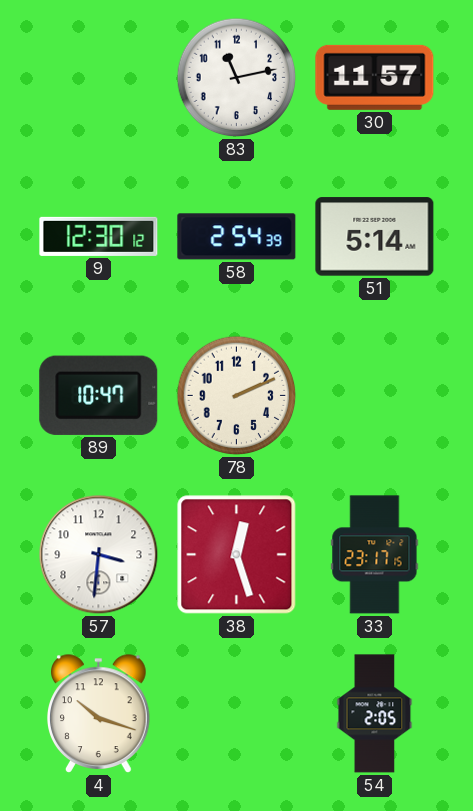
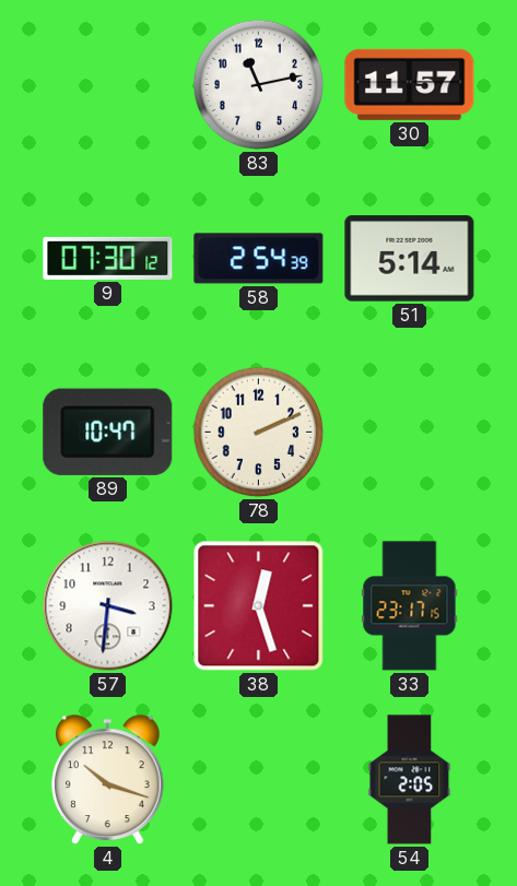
9: 12:30 -> 07:30
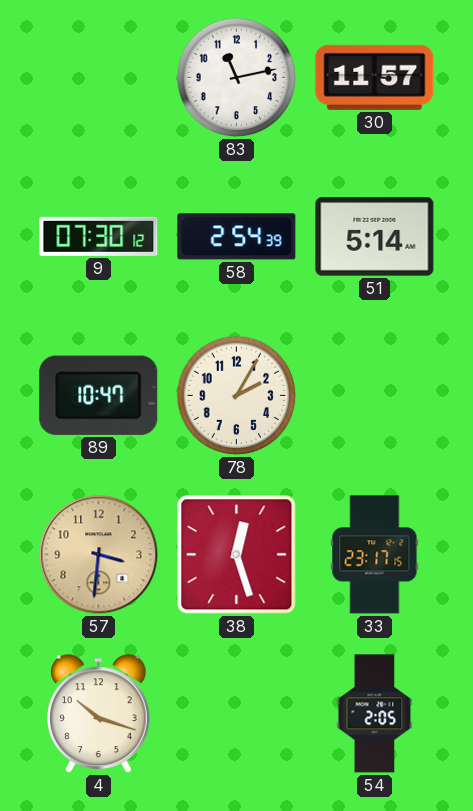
78: 2:11 -> 2:05
57 dial: white -> champagne
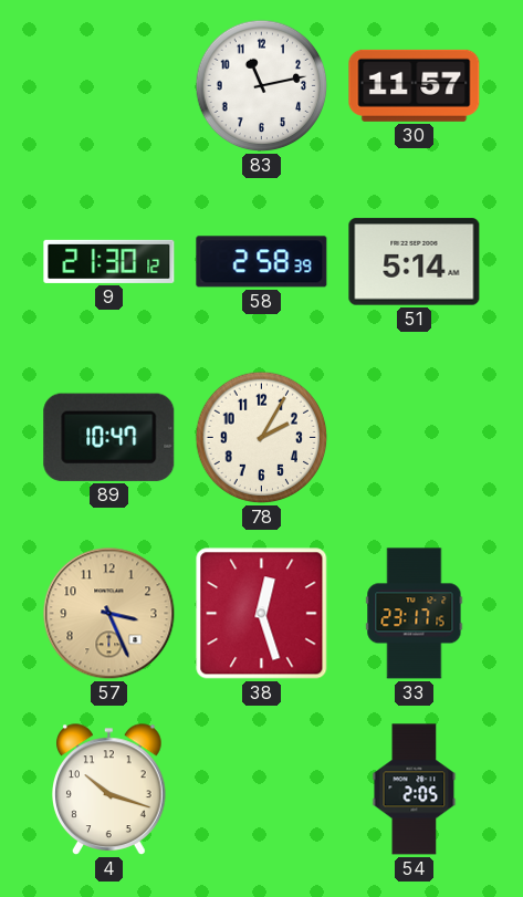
9: 07:30 -> 21:30
58: 2:54 -> 2:58
57: 3:31 -> 3:26
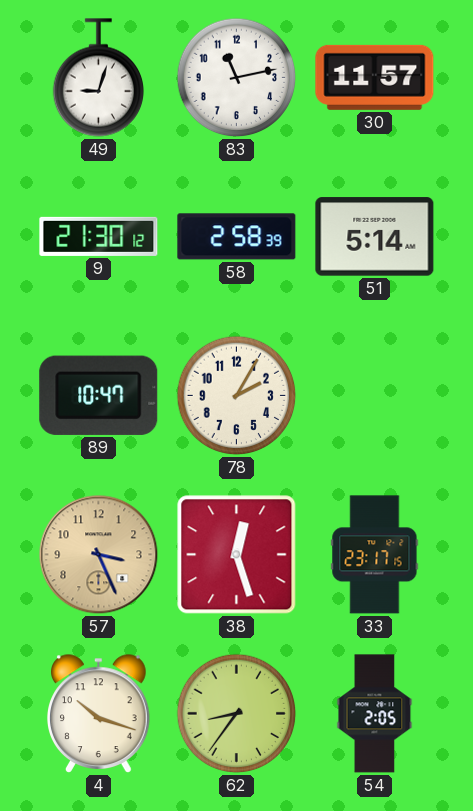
49: none -> 9:03
62: none -> 8:36
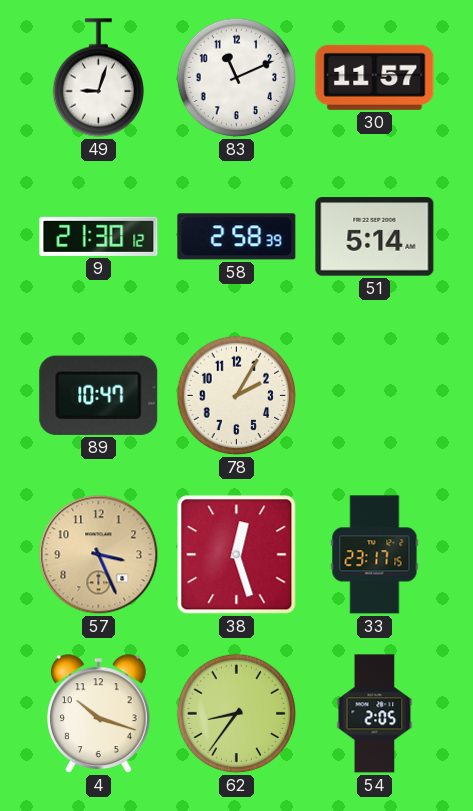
83: 11:13 -> 11:11
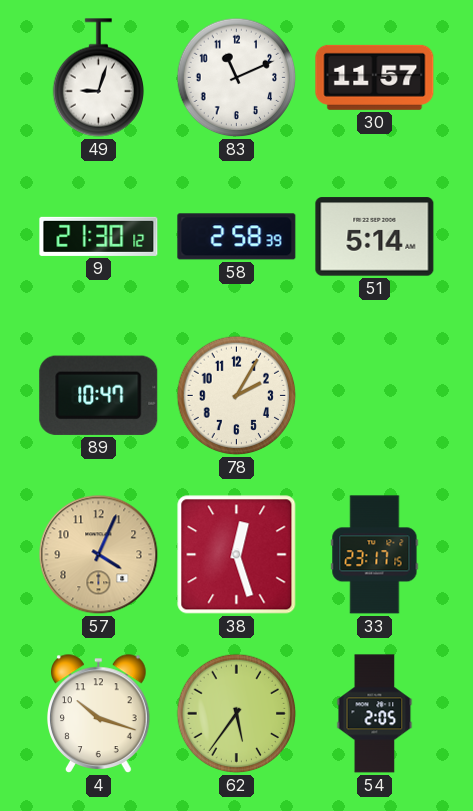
57: 3:26 -> 4:04
62: 8:36 -> 5:36
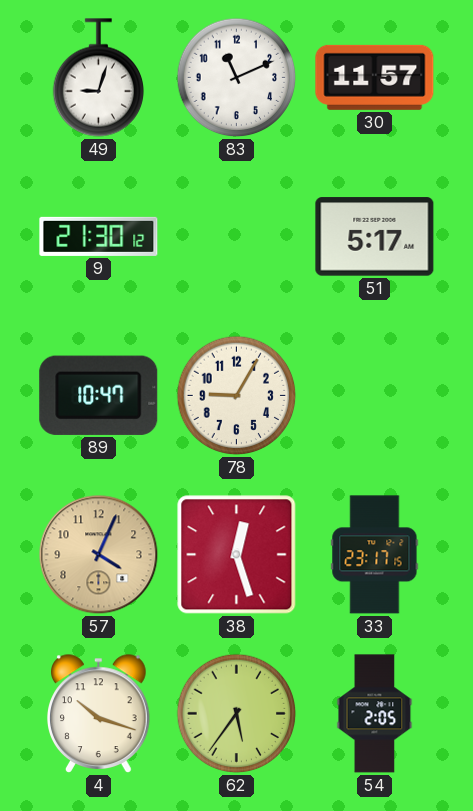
58: 2:58 -> none
51: 5:14 -> 5:17
78: 2:05 -> 9:05
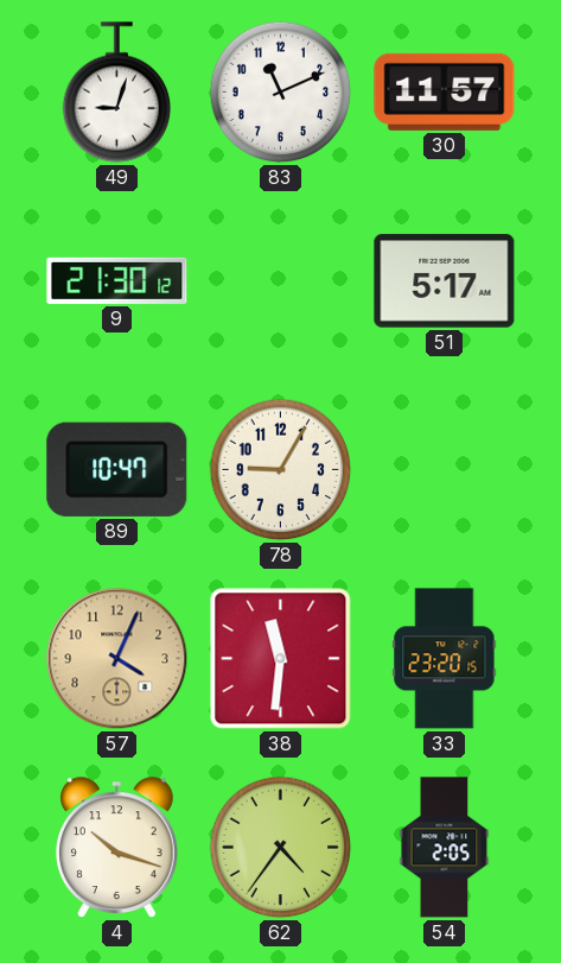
38: 12:27 -> 11:31
33: 23:17 -> 23:20
62: 5:36 -> 4:36
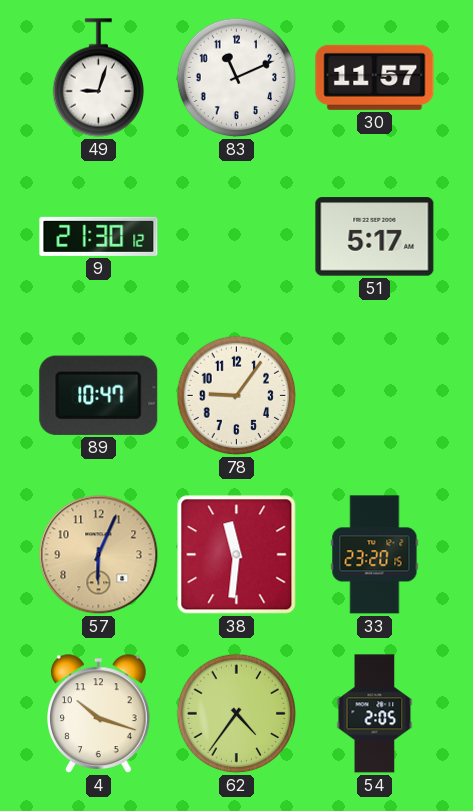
78: 9:05 -> 9:06
57: 4:04 -> 6:04
